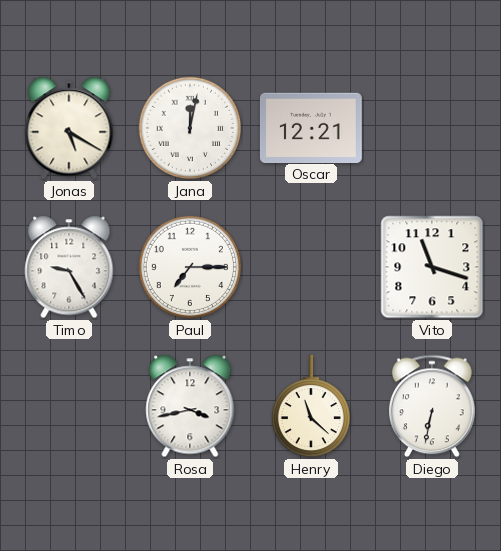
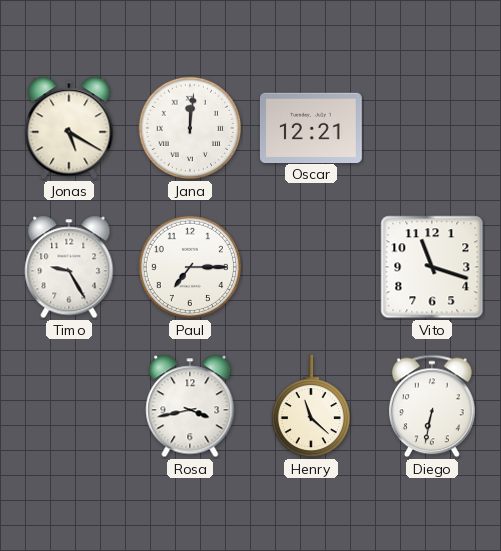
Jana: 12:02 -> 12:01
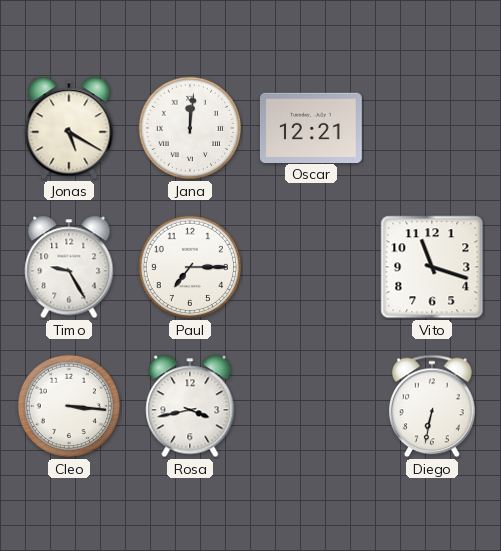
Cleo: none -> 3:16
Henry: 11:22 -> none
